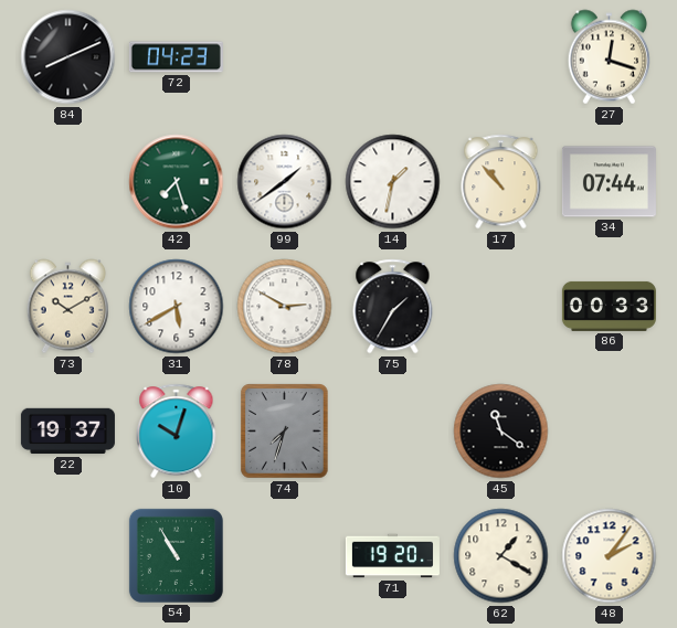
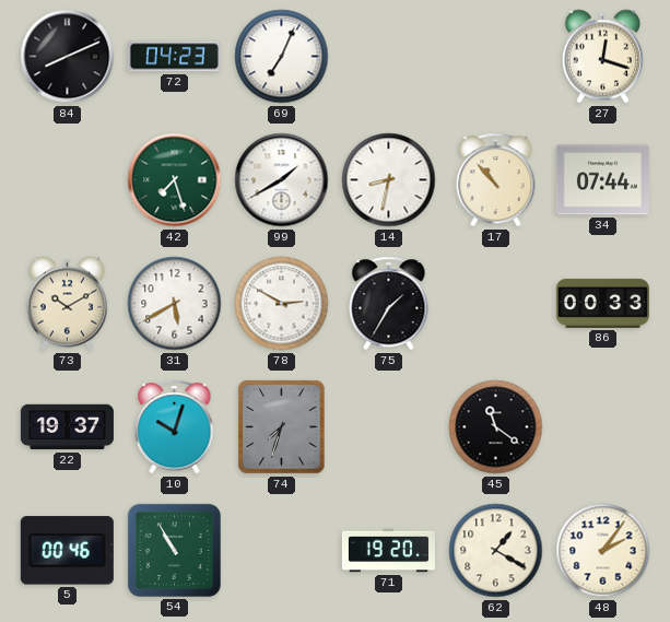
69: none -> 7:04
99: 1:39 -> 1:40
14: 1:32 -> 8:32
5: none -> 00:46
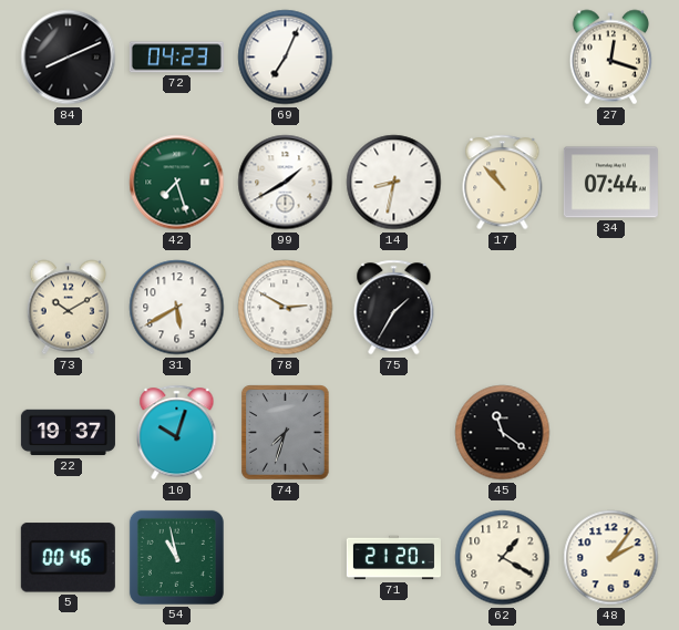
86: 00:33 -> none
54: 10:55 -> 10:58
71: 19:20 -> 21:20
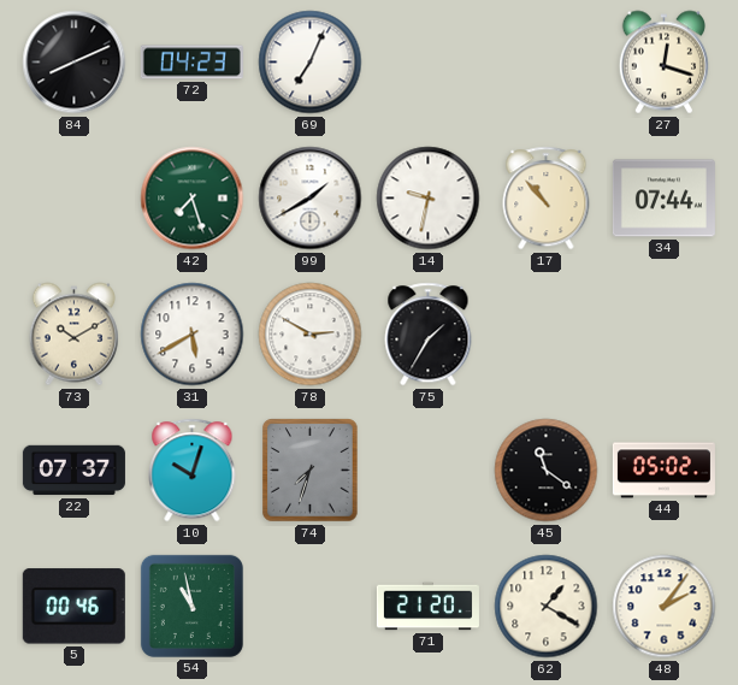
14: 8:32 -> 9:32
22: 19:37 -> 07:37
44: none -> 05:02
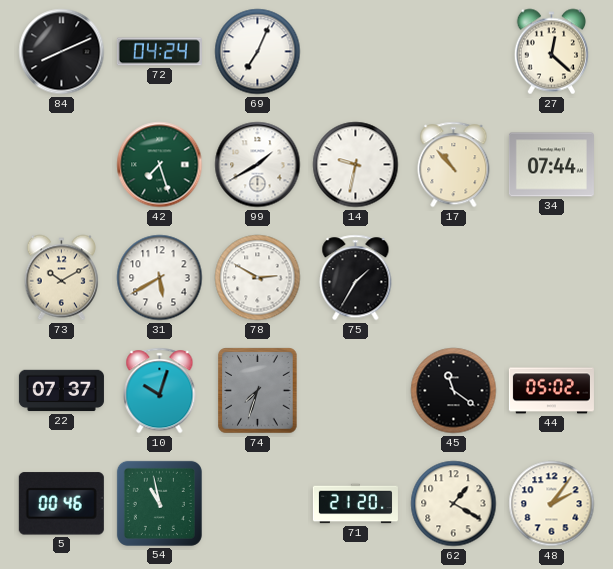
72: 04:23 -> 04:24
27: 12:18 -> 12:22
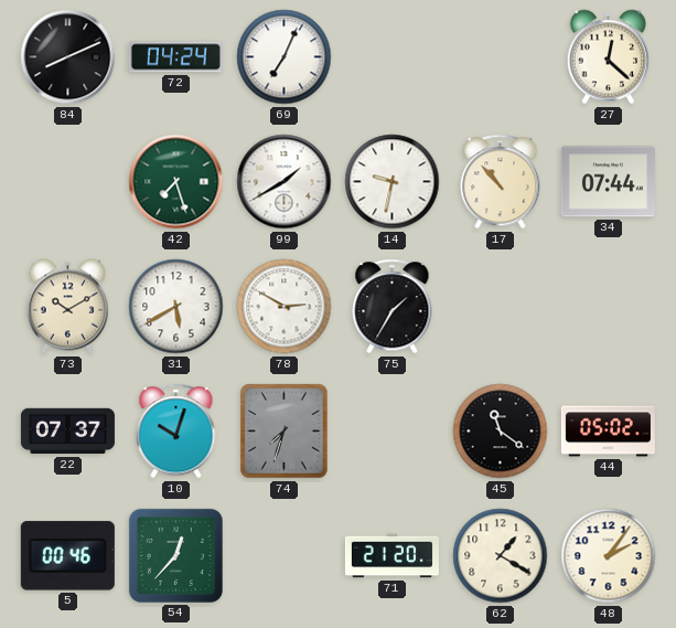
54: 10:58 -> 12:37
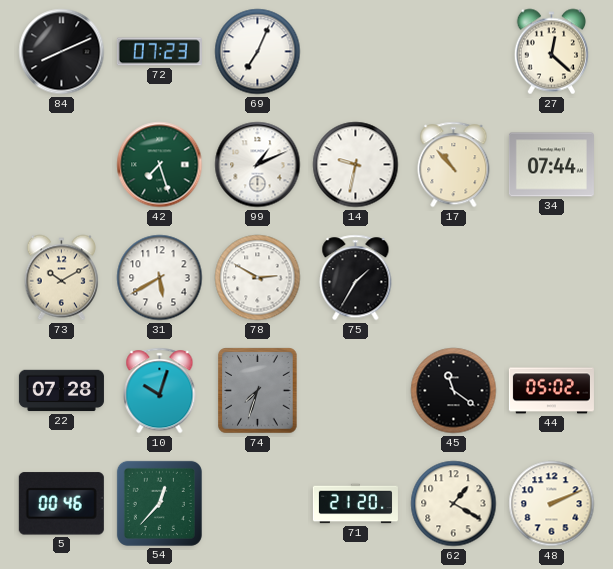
72: 04:24 -> 07:23
99: 1:40 -> 1:11
22: 07:37 -> 07:28
48: 2:06 -> 2:11
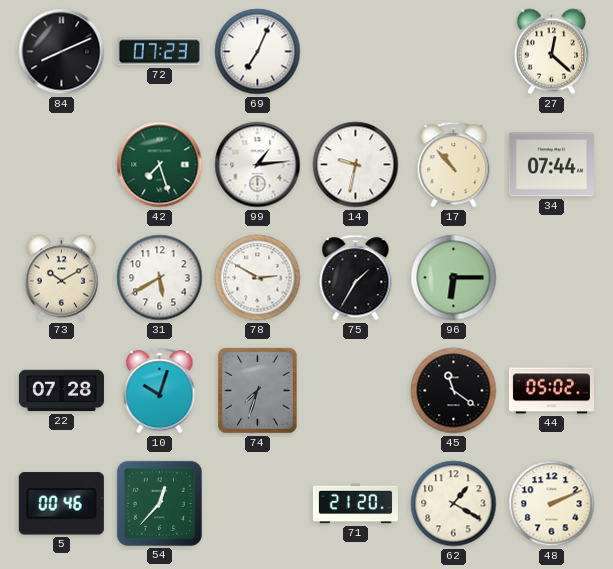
99: 1:11 -> 1:14
96: none -> 6:15
